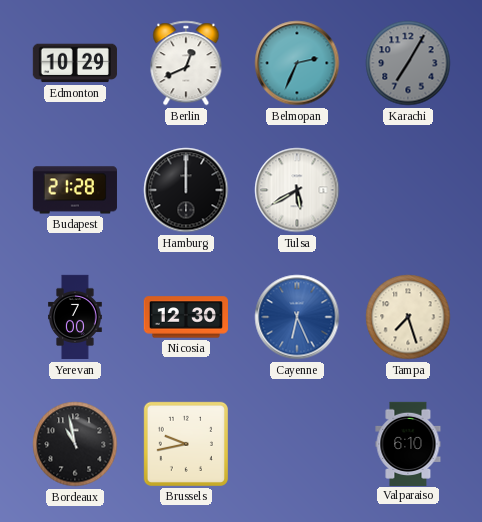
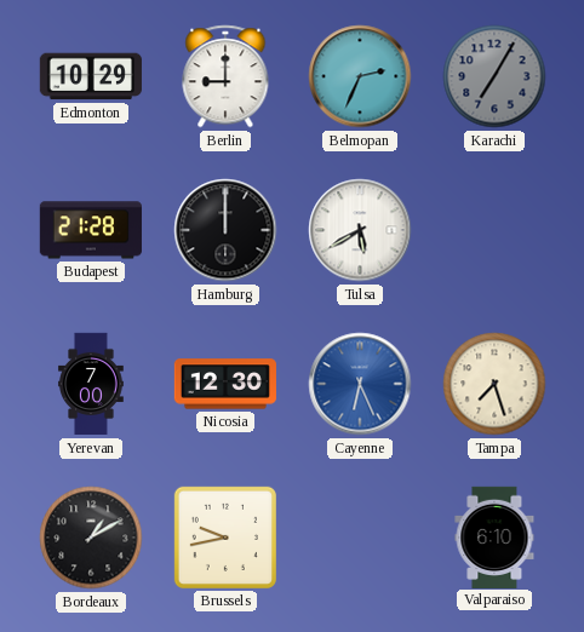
Berlin: 12:41 -> 9:00
Bordeaux: 10:58 -> 1:10
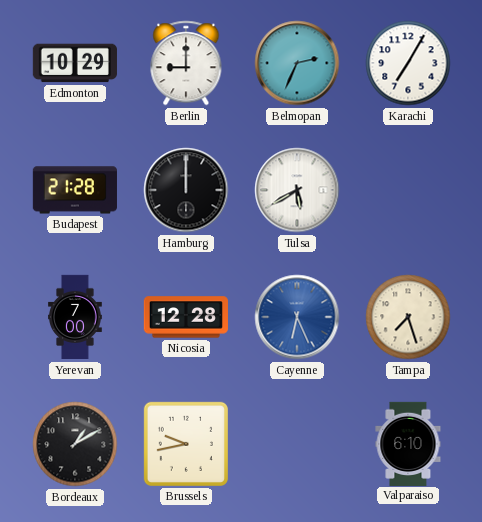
Karachi dial: grey -> white
Nicosia: 12:30 -> 12:28
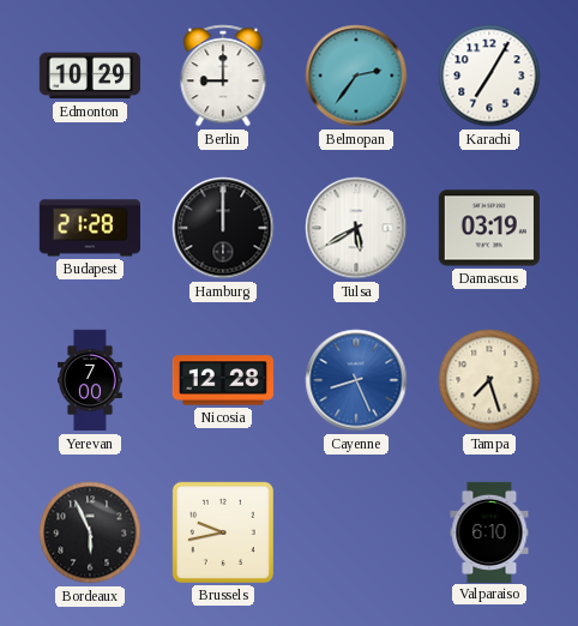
Belmopan: 2:34 -> 2:36
Damascus: none -> 03:19
Cayenne: 6:26 -> 8:26
Bordeaux: 1:10 -> 5:56
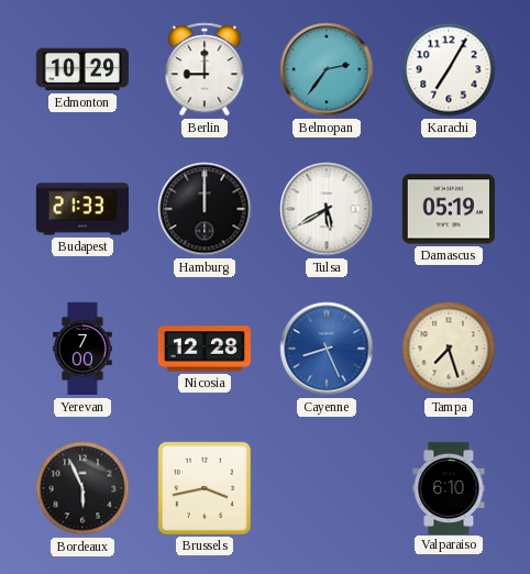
Budapest: 21:28 -> 21:33
Damascus: 03:19 -> 05:19
Brussels: 9:43 -> 3:43
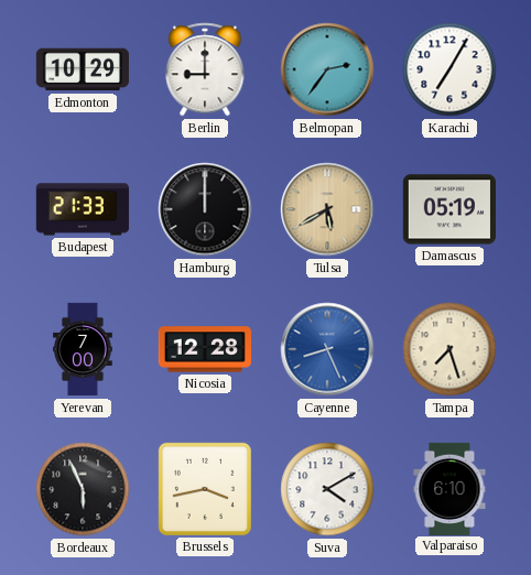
Tulsa dial: white -> champagne
Suva: none -> 4:10
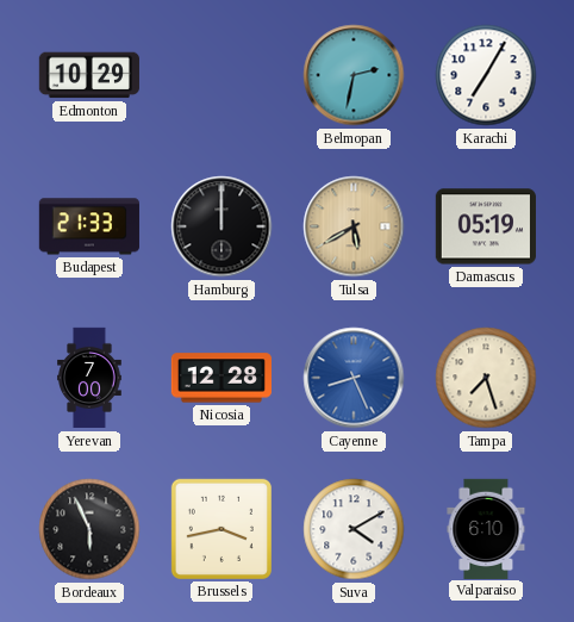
Berlin: 9:00 -> none
Belmopan: 2:36 -> 2:32
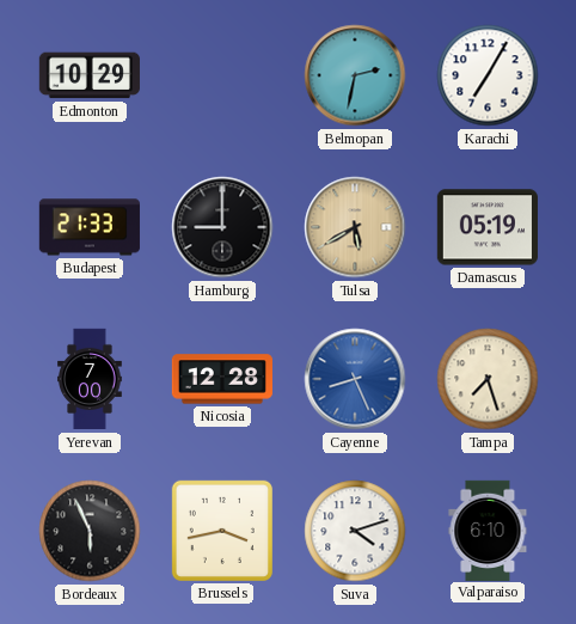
Hamburg: 12:00 -> 9:00
Suva: 4:10 -> 4:12
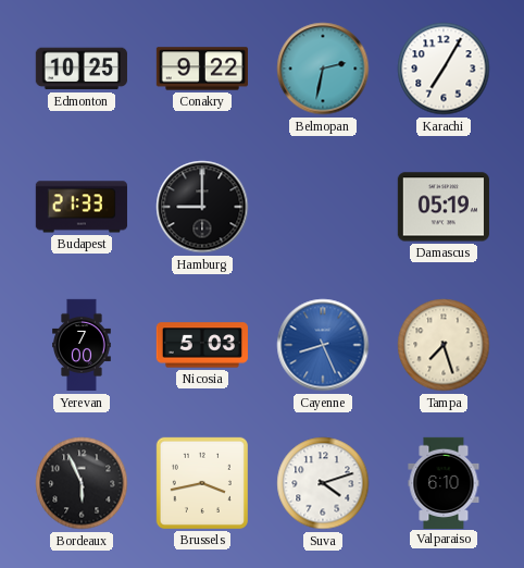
Edmonton: 10:29 -> 10:25
Conakry: none -> 9:22
Tulsa: 5:40 -> none
Nicosia: 12:28 -> 5:03
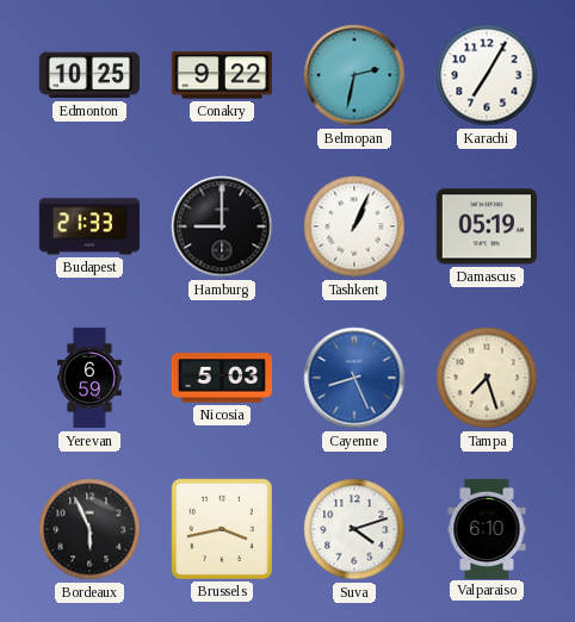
Tashkent: none -> 1:04
Yerevan: 7:00 -> 6:59
